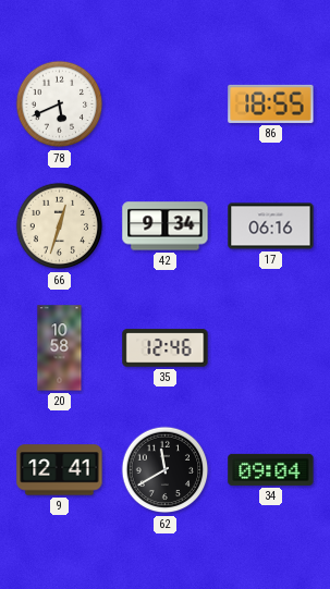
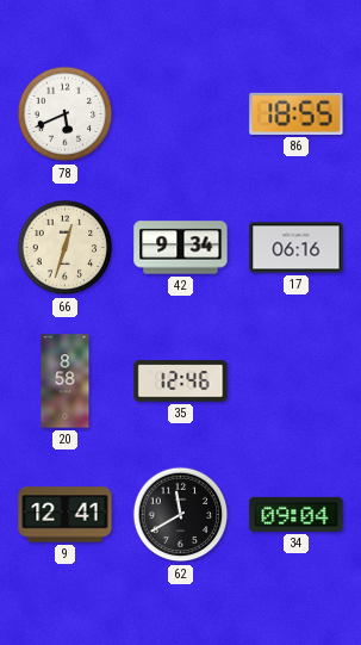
20: 10:58 -> 8:58
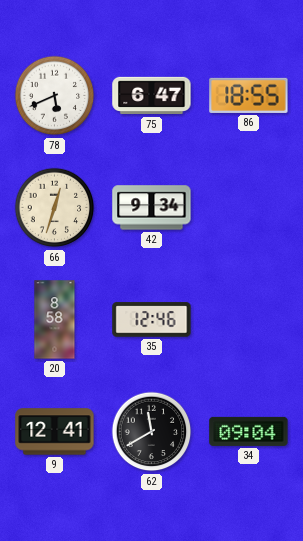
75: none -> 6:47
17: 06:16 -> none
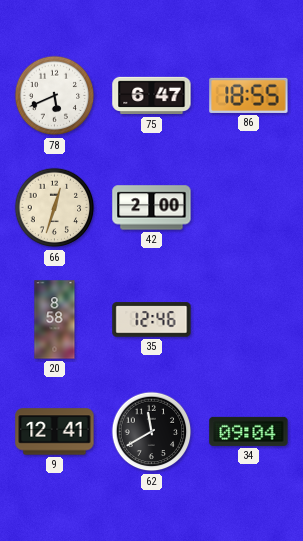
42: 9:34 -> 2:00
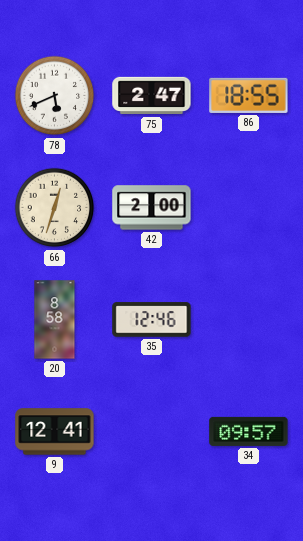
75: 6:47 -> 2:47
62: 11:40 -> none
34: 09:04 -> 09:57
